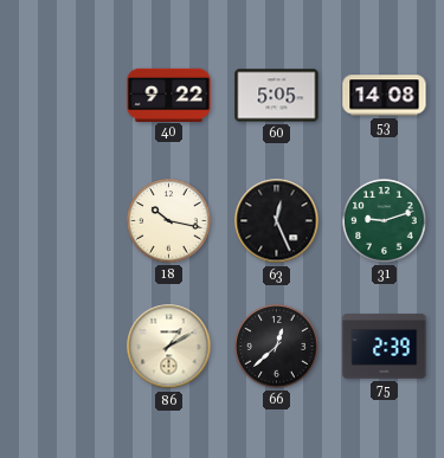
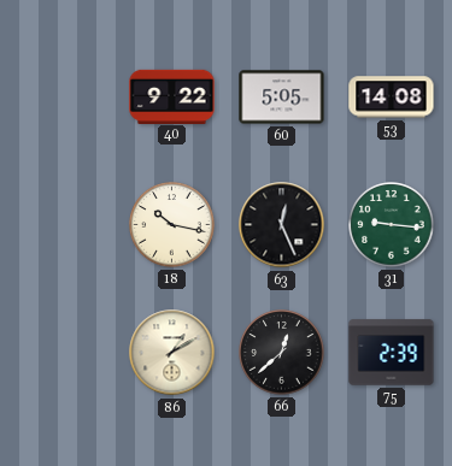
31: 9:12 -> 9:16
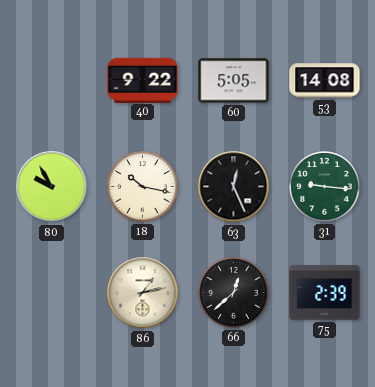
80: none -> 9:55
86: 1:10 -> 1:13
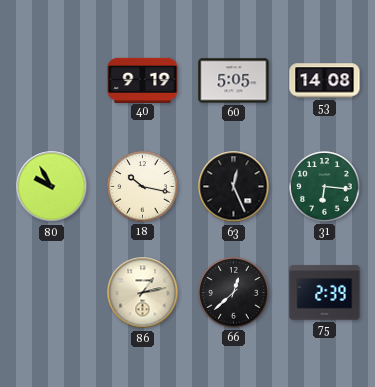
40: 9:22 -> 9:19
31: 9:16 -> 6:16
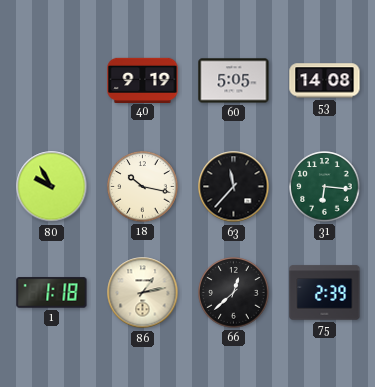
63: 12:26 -> 11:37
1: none -> 1:18
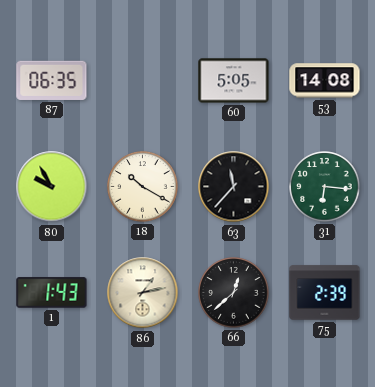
87: none -> 06:35
40: 9:19 -> none
18: 10:17 -> 10:20
1: 1:18 -> 1:43
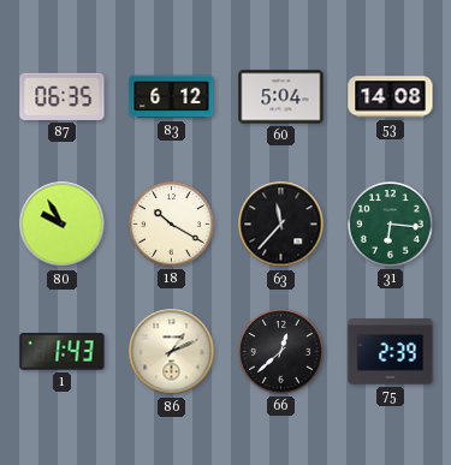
83: none -> 6:12
60: 5:05 -> 5:04
86: 1:13 -> 1:11
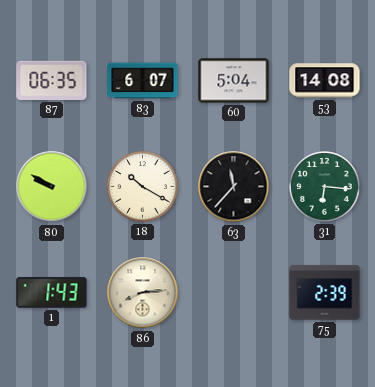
83: 6:12 -> 6:07
80: 9:55 -> 9:50
86: 1:11 -> 8:14
66: 12:38 -> none
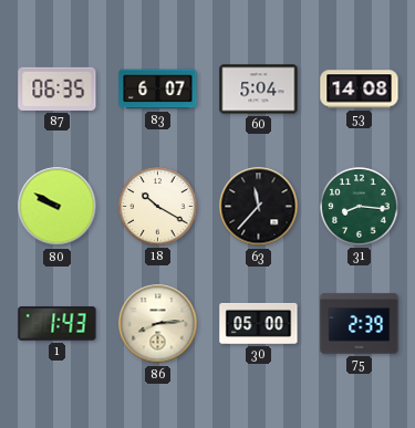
31: 6:16 -> 8:16
30: none -> 05:00
